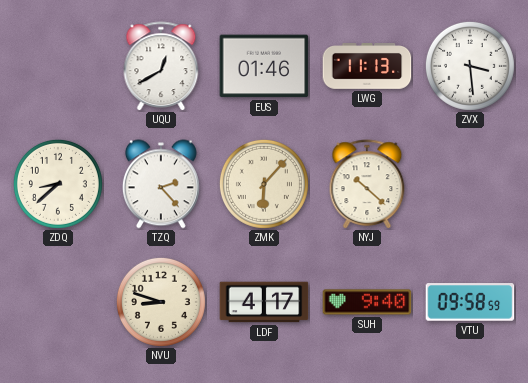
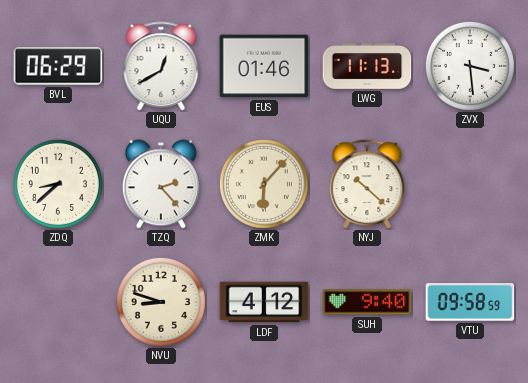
BVL: none -> 06:29
LDF: 4:17 -> 4:12
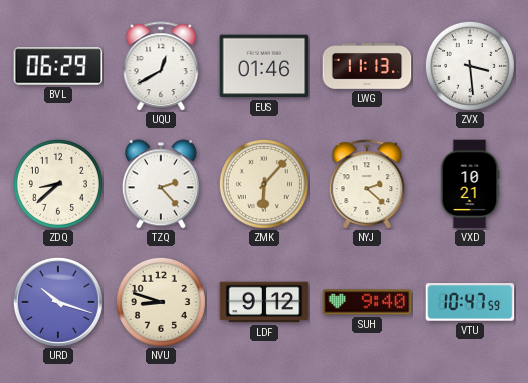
NYJ: 10:22 -> 2:22
VXD: none -> 10:21
URD: none -> 10:18
LDF: 4:12 -> 9:12
VTU: 09:58 -> 10:47
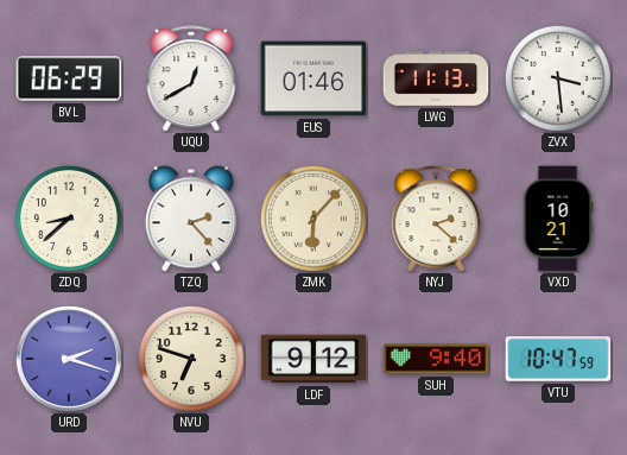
URD: 10:18 -> 2:18
NVU: 8:48 -> 6:48
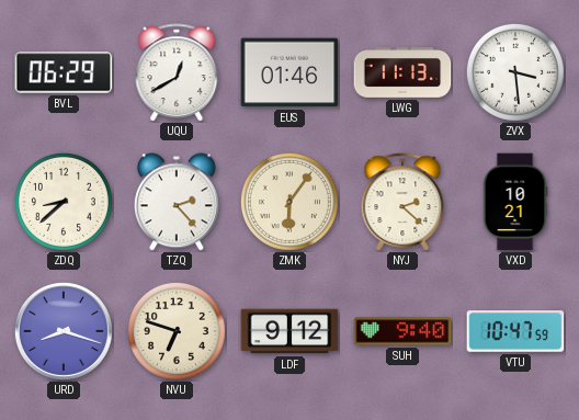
ZMK: 6:07 -> 6:06
URD: 2:18 -> 8:18
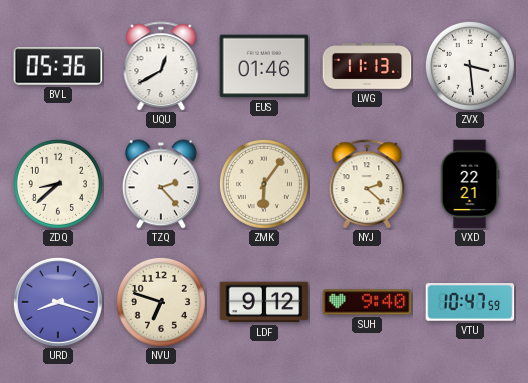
BVL: 06:29 -> 05:36
VXD: 10:21 -> 22:21
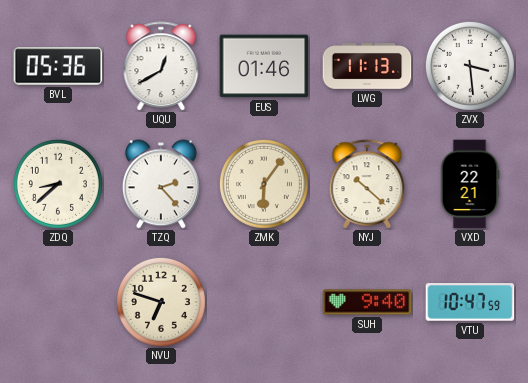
NYJ: 2:22 -> 10:22
URD: 8:18 -> none
LDF: 9:12 -> none
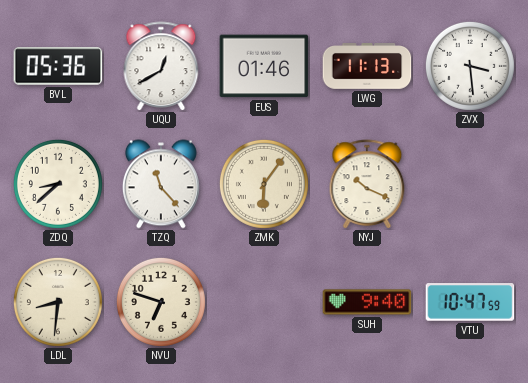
TZQ: 2:23 -> 11:23
NYJ: 10:22 -> 10:19
VXD: 22:21 -> none
LDL: none -> 8:31
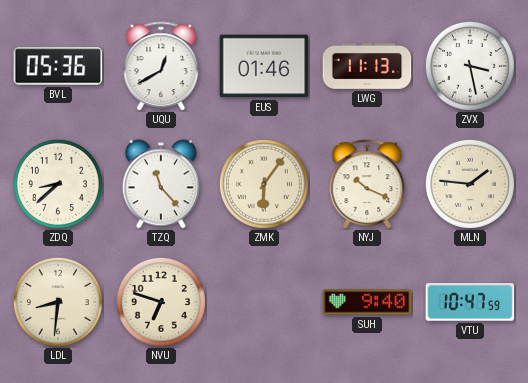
ZVX: 3:29 -> 3:28
MLN: none -> 1:46
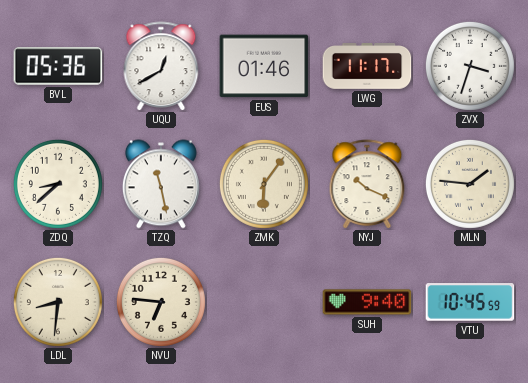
LWG: 11:13 -> 11:17
ZVX: 3:28 -> 3:33
TZQ: 11:23 -> 11:28
NVU: 6:48 -> 6:46
VTU: 10:47 -> 10:45
